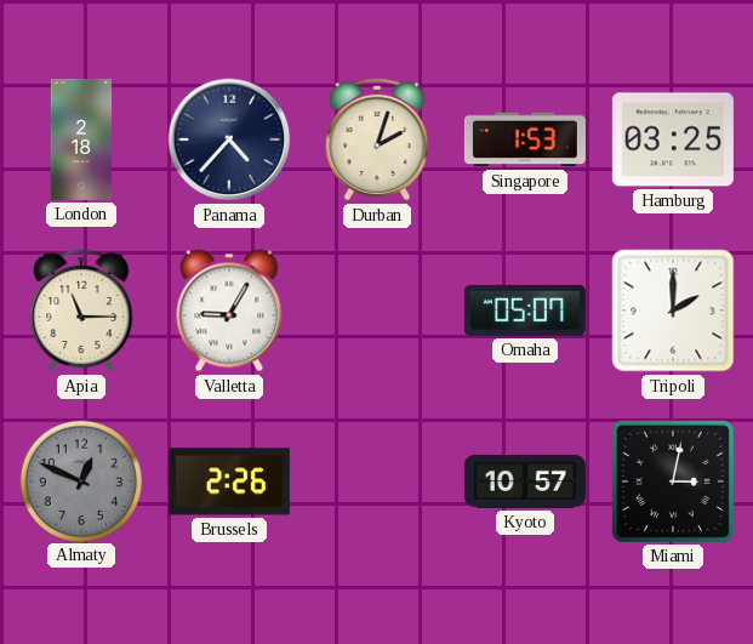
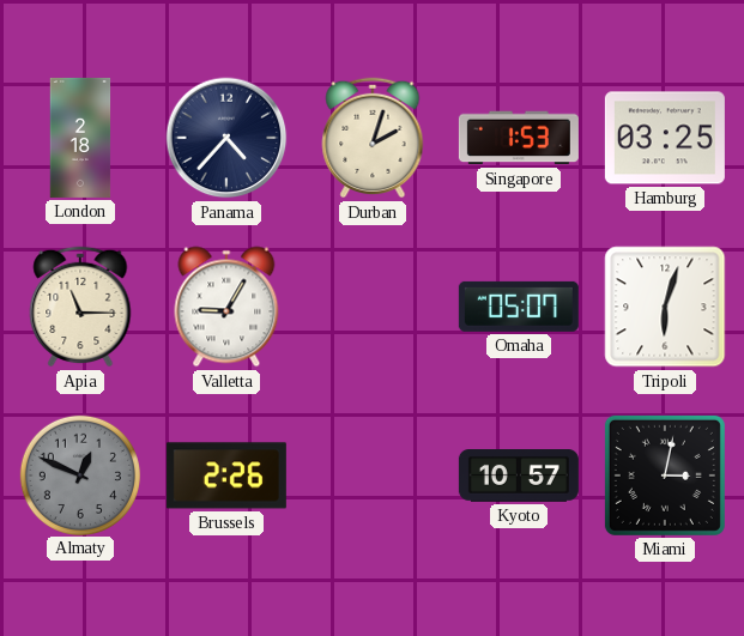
Tripoli: 2:00 -> 6:03
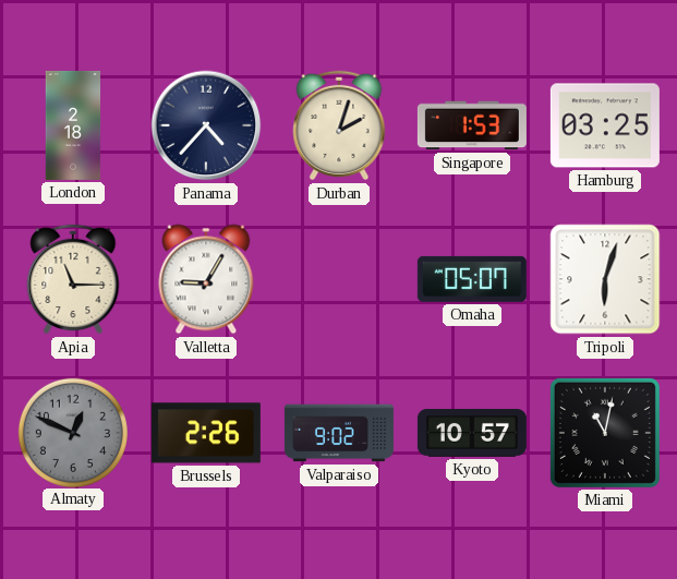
Valparaiso: none -> 9:02
Miami: 3:02 -> 11:02
